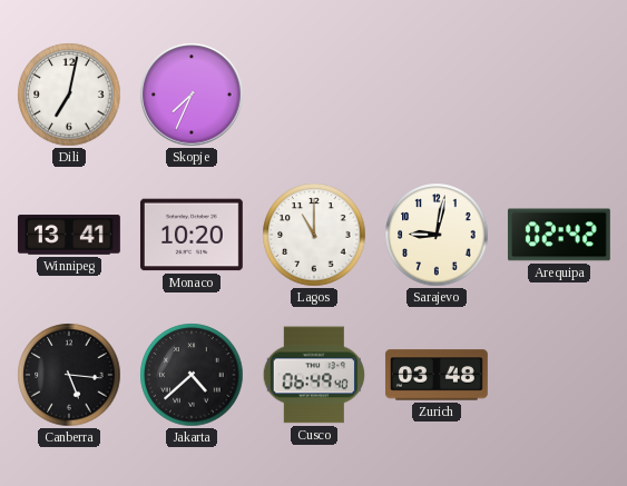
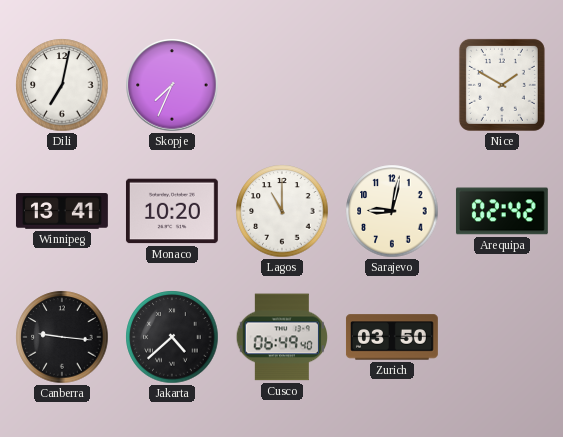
Nice: none -> 1:50
Canberra: 5:16 -> 9:16
Zurich: 03:48 -> 03:50
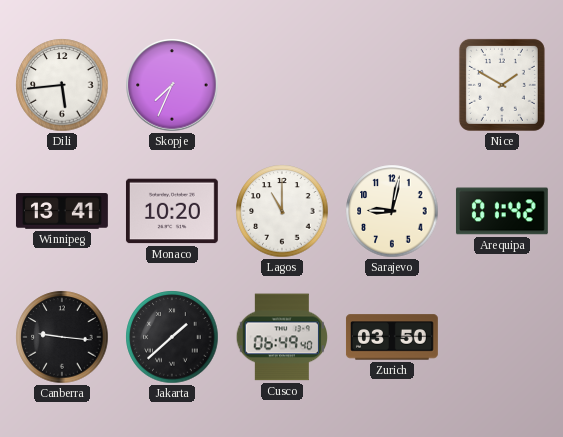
Dili: 7:02 -> 5:44
Arequipa: 02:42 -> 01:42
Jakarta: 4:38 -> 1:38
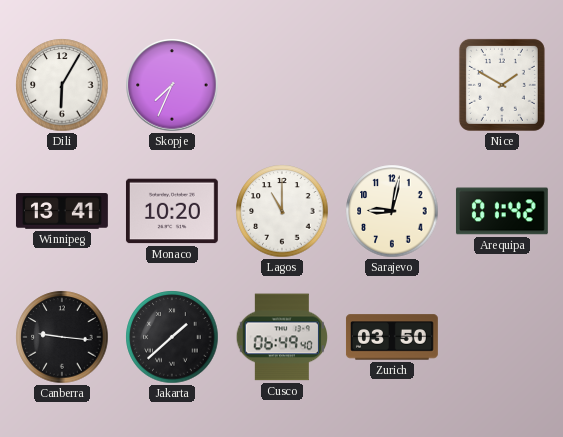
Dili: 5:44 -> 6:05
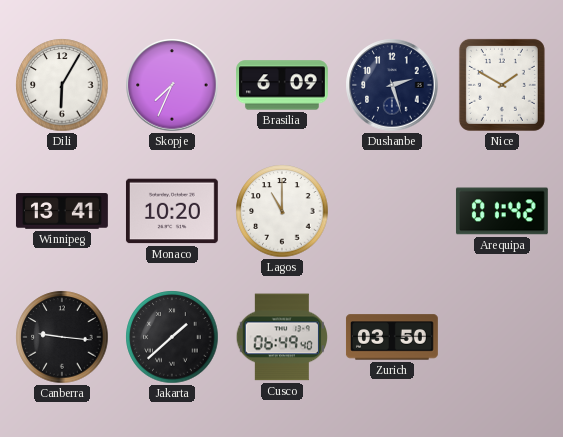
Brasilia: none -> 6:09
Dushanbe: none -> 2:27
Sarajevo: 9:02 -> none
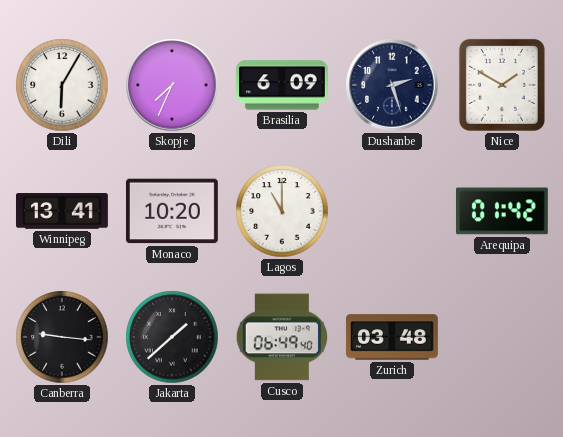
Zurich: 03:50 -> 03:48
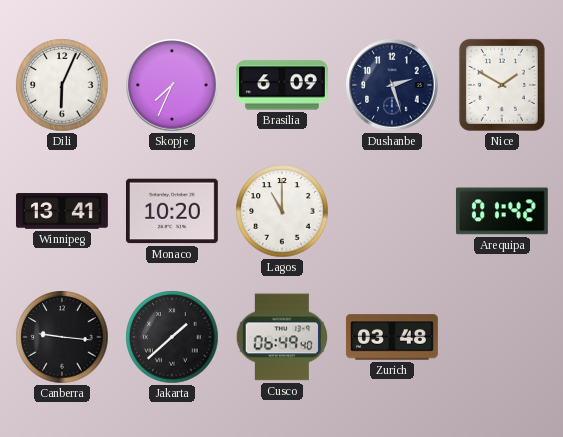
Dili: 6:05 -> 6:04
